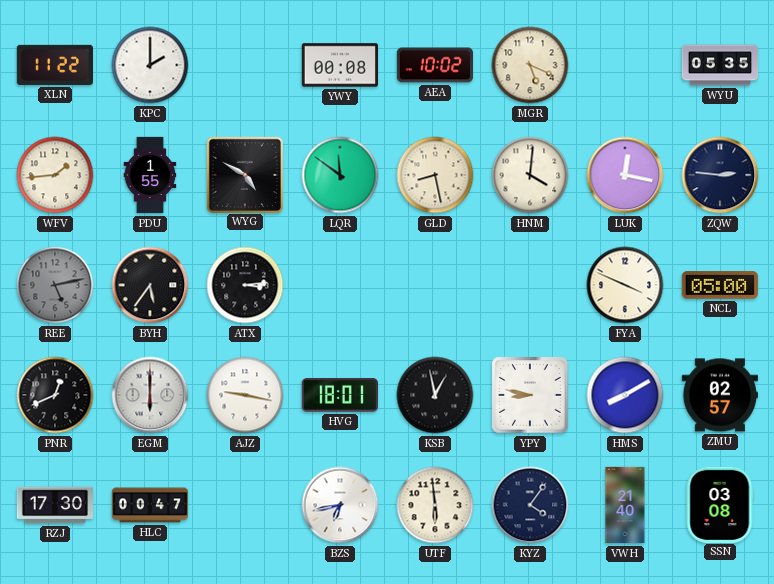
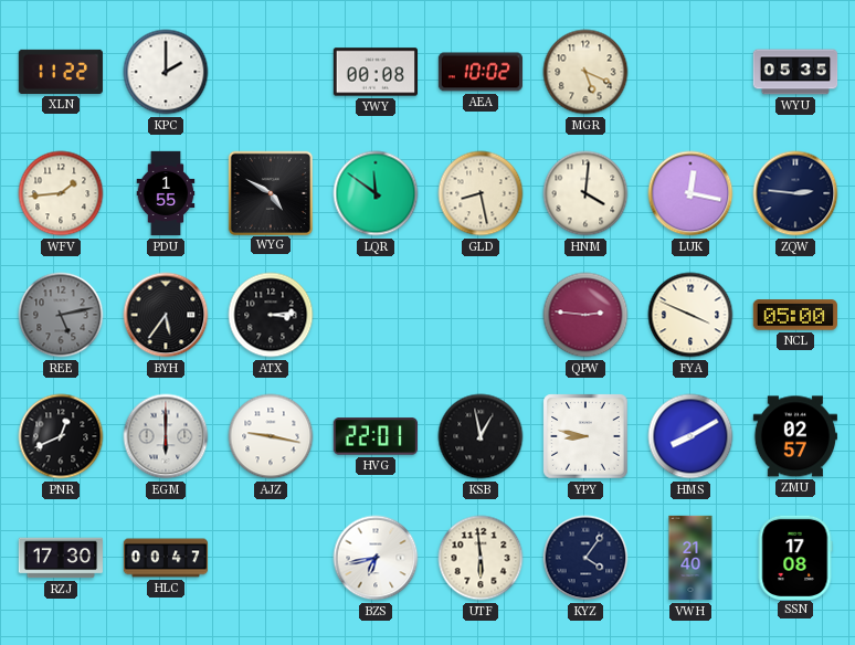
QPW: none -> 2:46
HVG: 18:01 -> 22:01
SSN: 03:08 -> 17:08
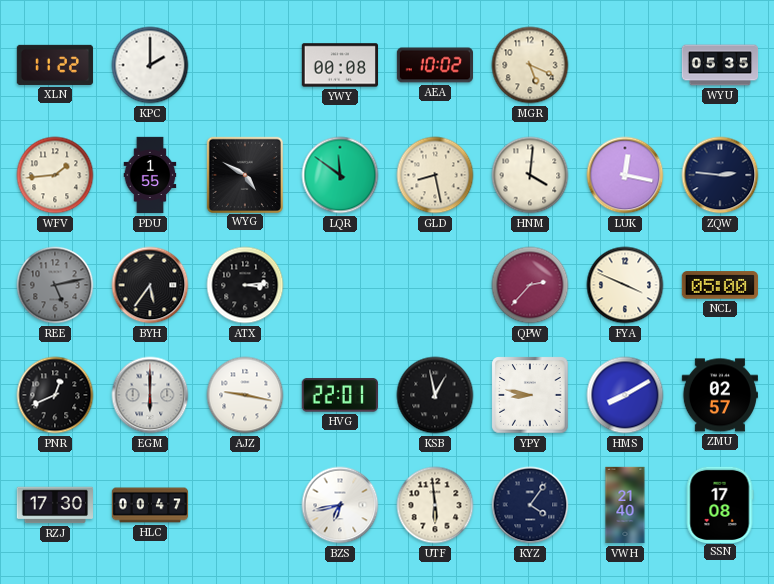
QPW: 2:46 -> 2:37
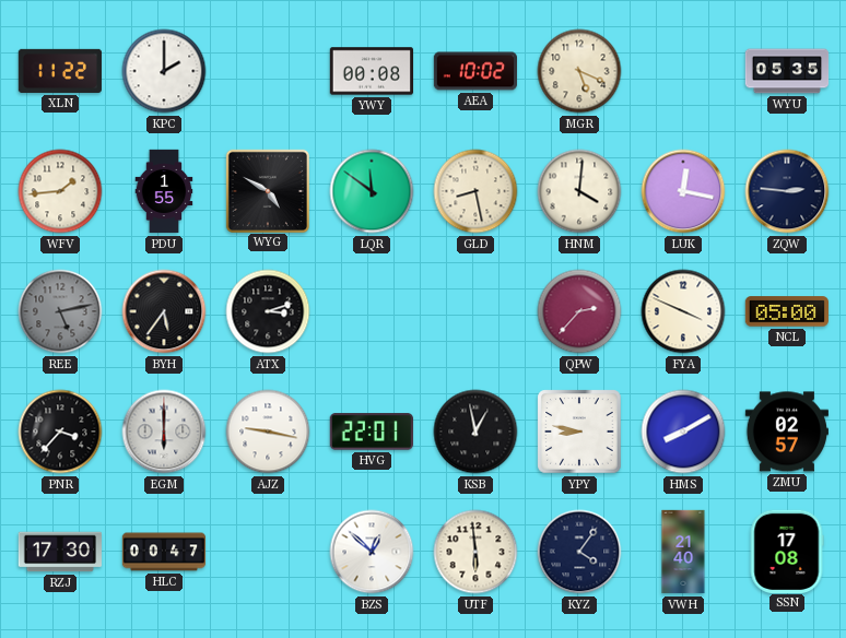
ATX: 3:14 -> 3:12
PNR: 12:41 -> 3:37
BZS: 6:43 -> 12:52
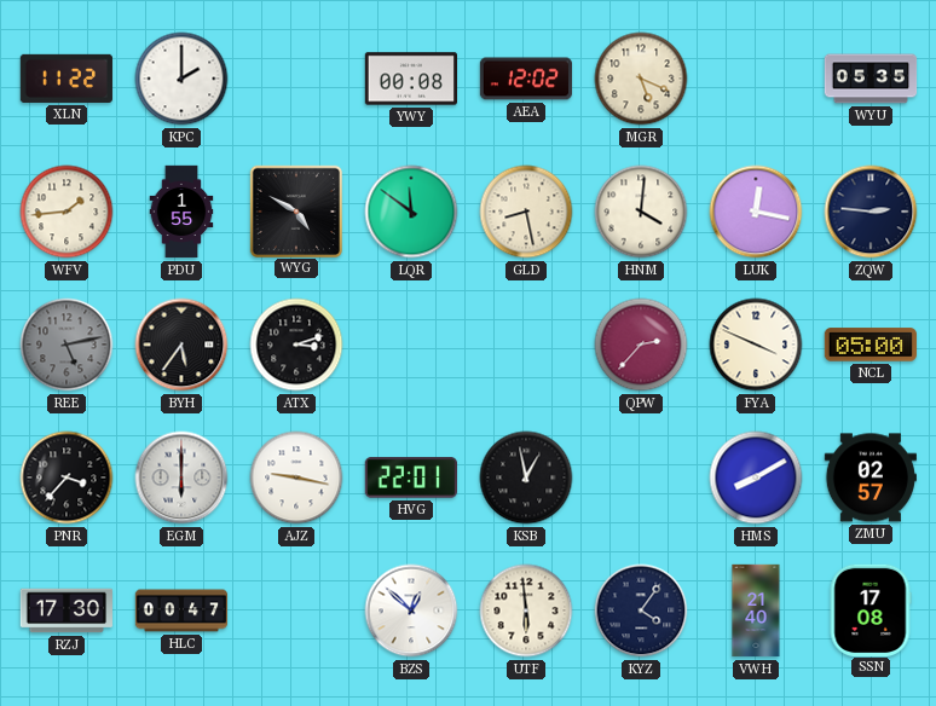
AEA: 10:02 -> 12:02
YPY: 8:47 -> none
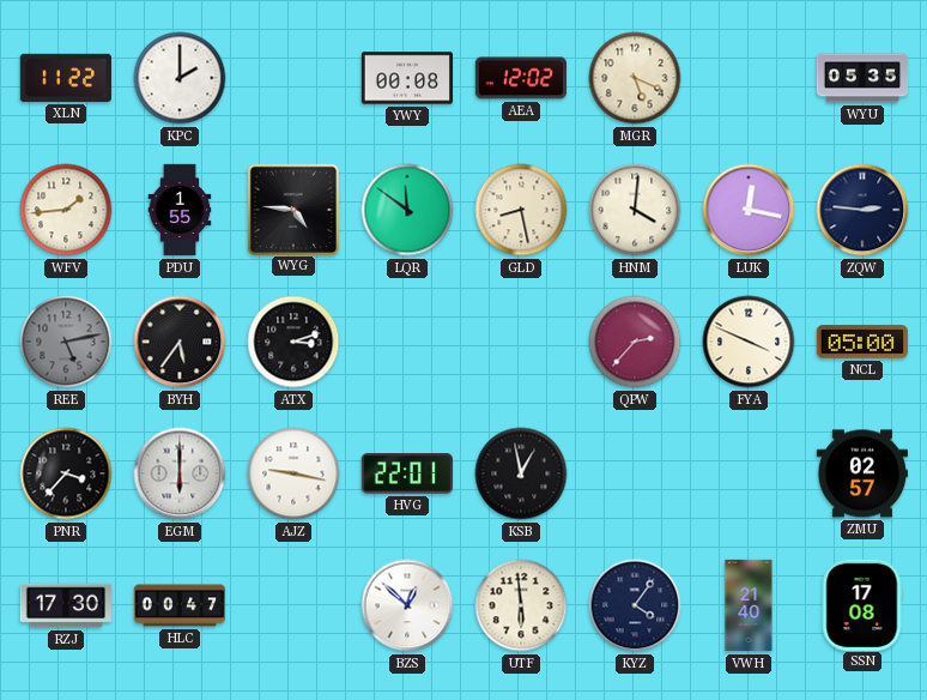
WYG: 4:50 -> 4:46
HMS: 8:10 -> none
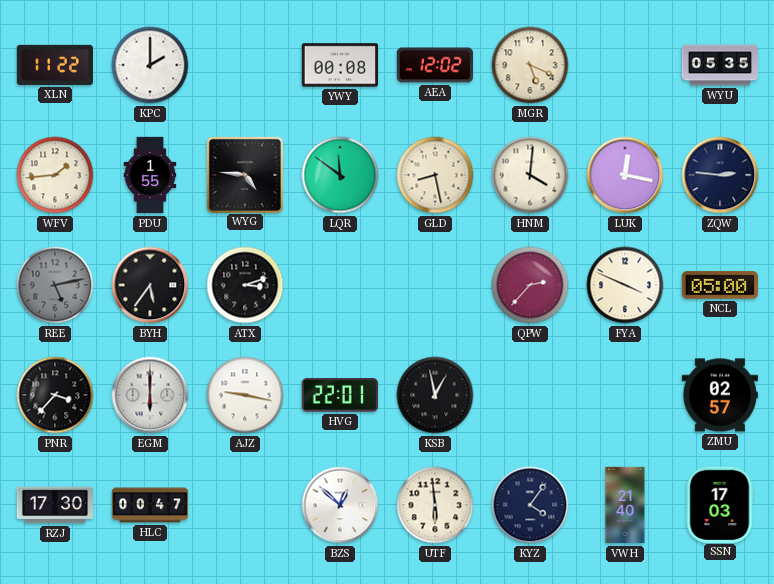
SSN: 17:08 -> 17:03
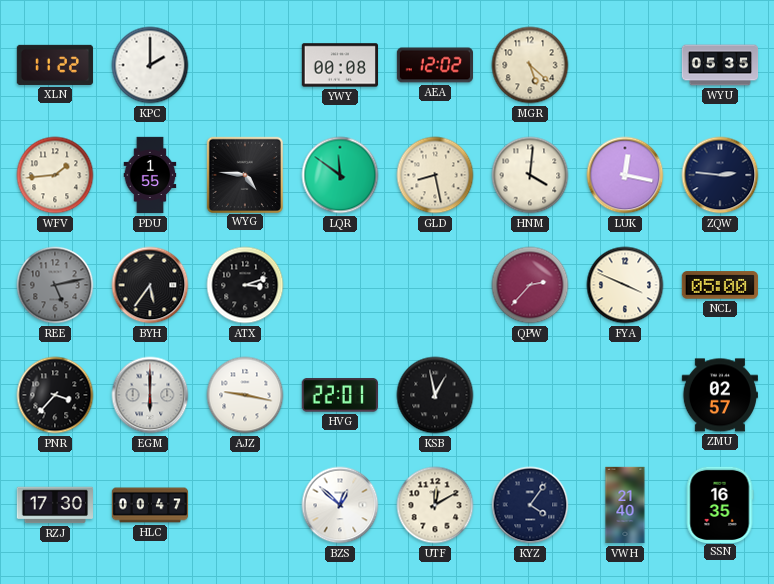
MGR: 5:19 -> 5:22
UTF: 5:59 -> 12:10
SSN: 17:03 -> 16:35
